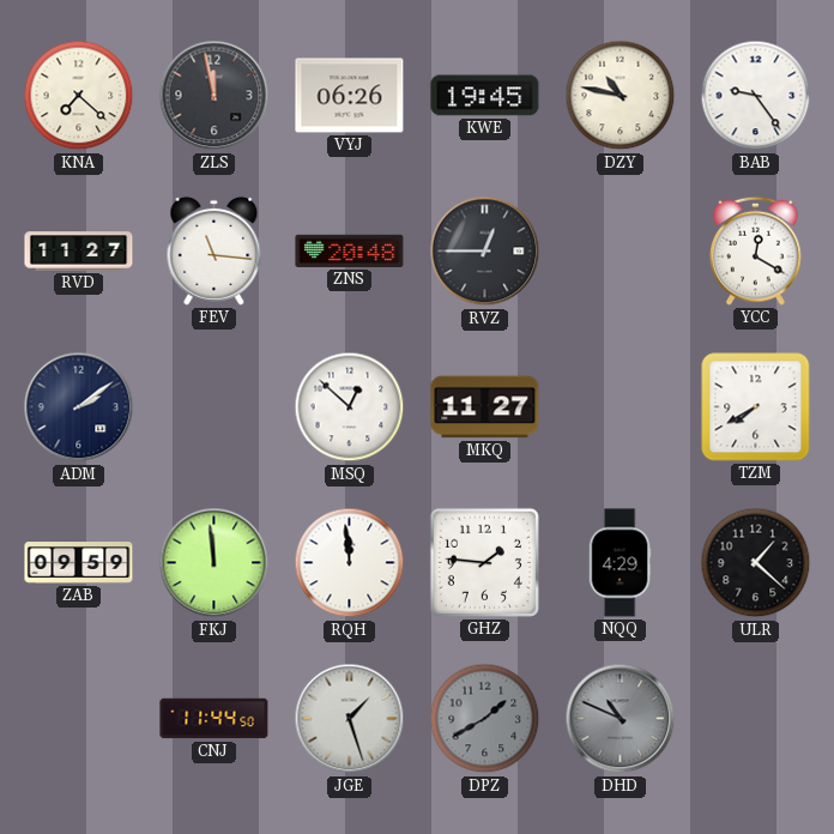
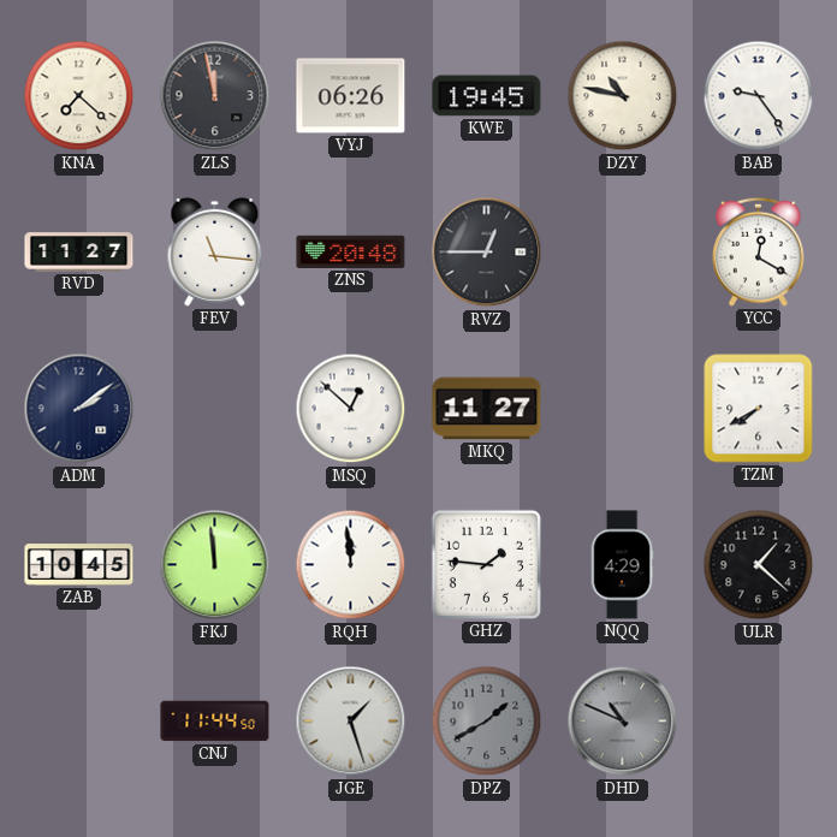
ZAB: 09:59 -> 10:45
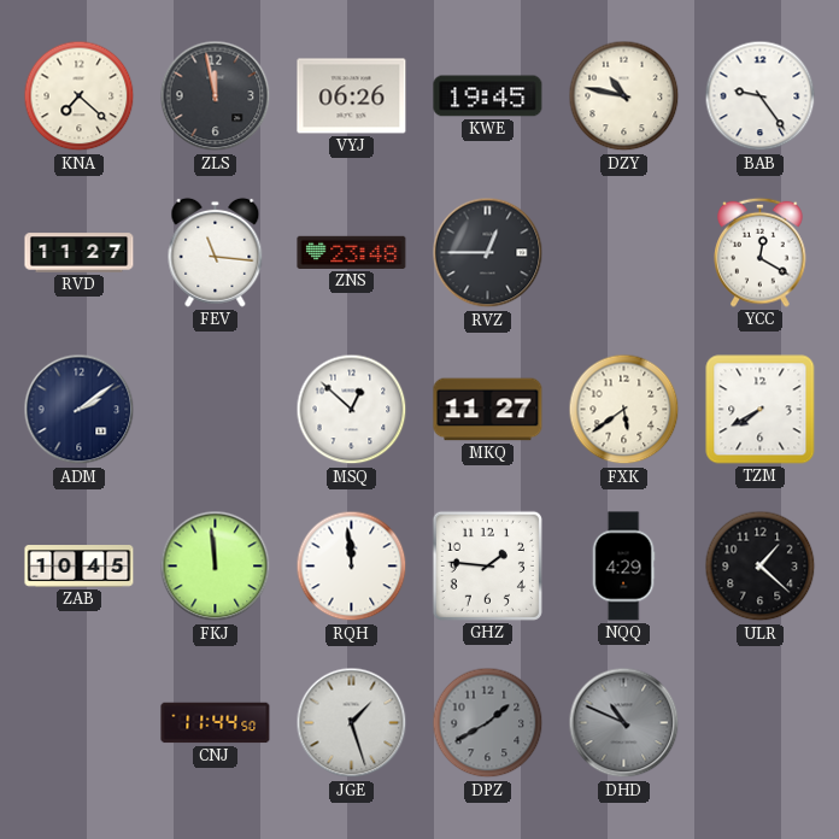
ZNS: 20:48 -> 23:48
FXK: none -> 5:39
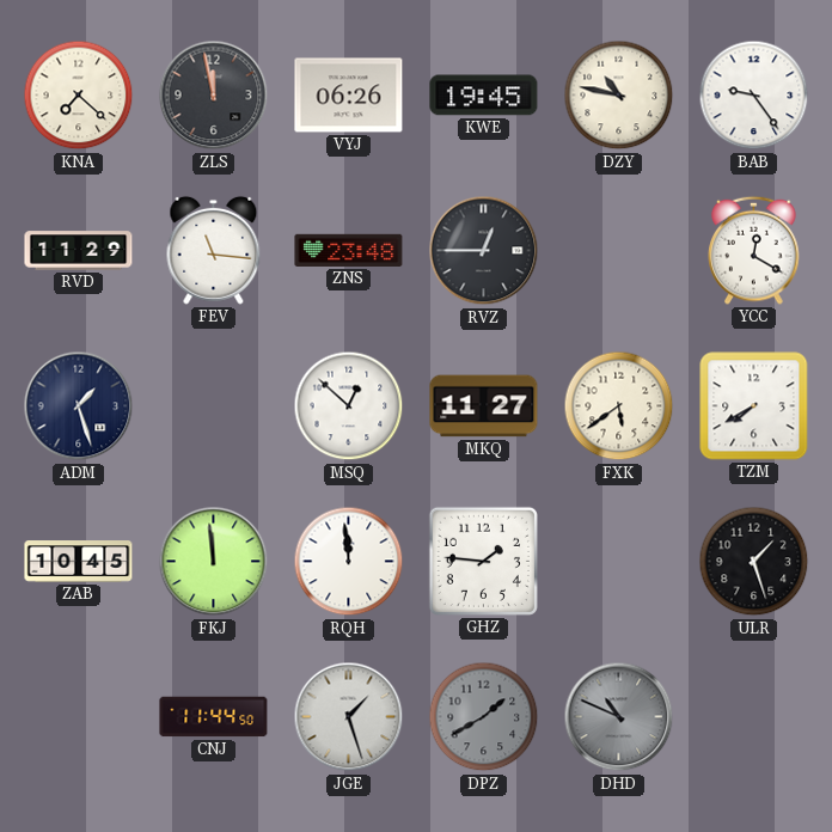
RVD: 11:27 -> 11:29
ADM: 2:09 -> 1:27
NQQ: 4:29 -> none
ULR: 1:22 -> 1:27
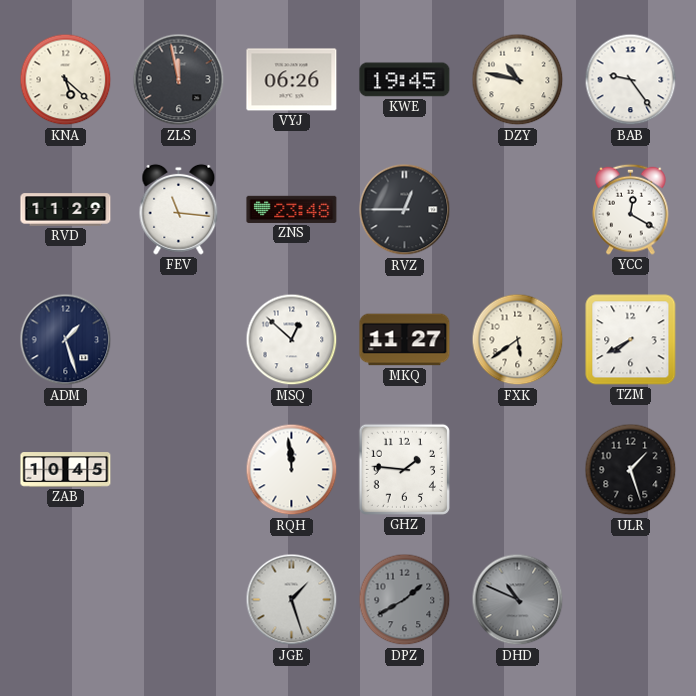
KNA: 7:22 -> 5:22
FKJ: 11:59 -> none
CNJ: 11:44 -> none
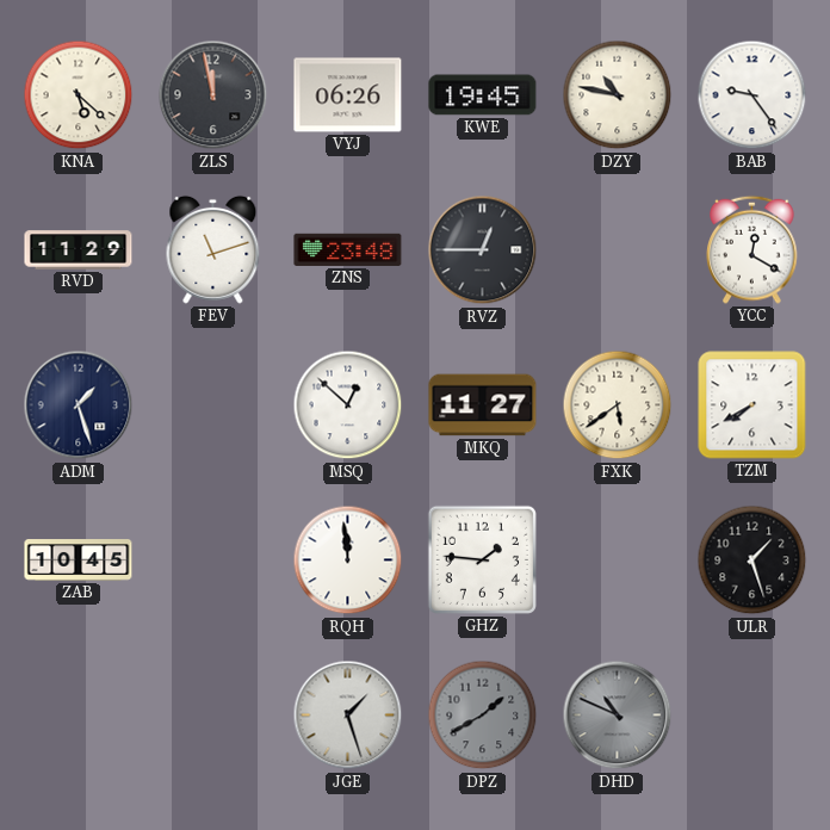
FEV: 11:16 -> 11:12
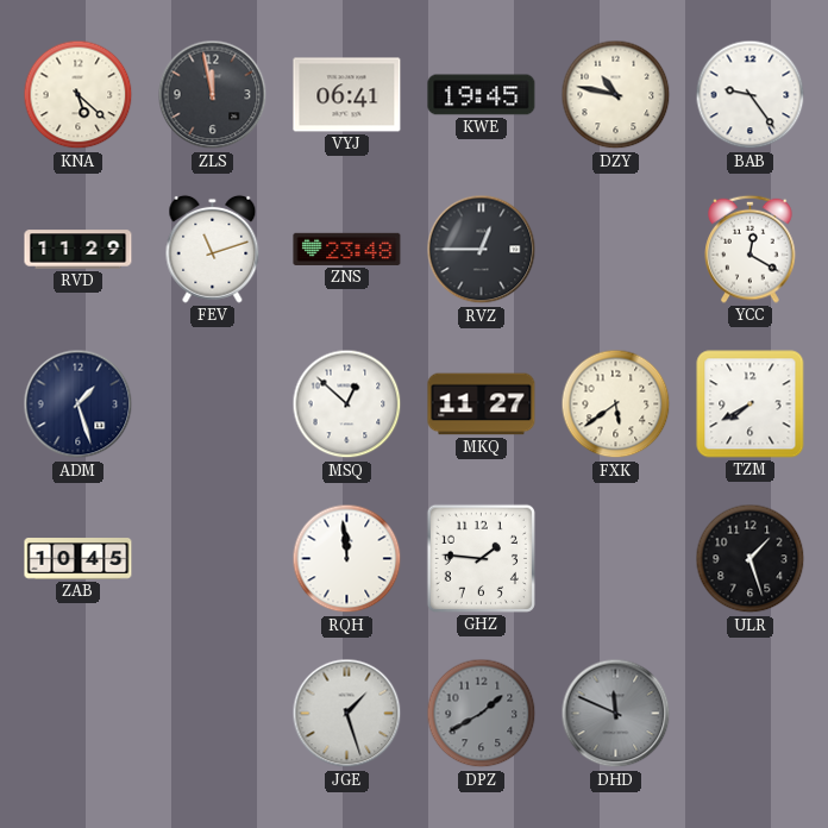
VYJ: 06:26 -> 06:41
DHD: 10:49 -> 11:49
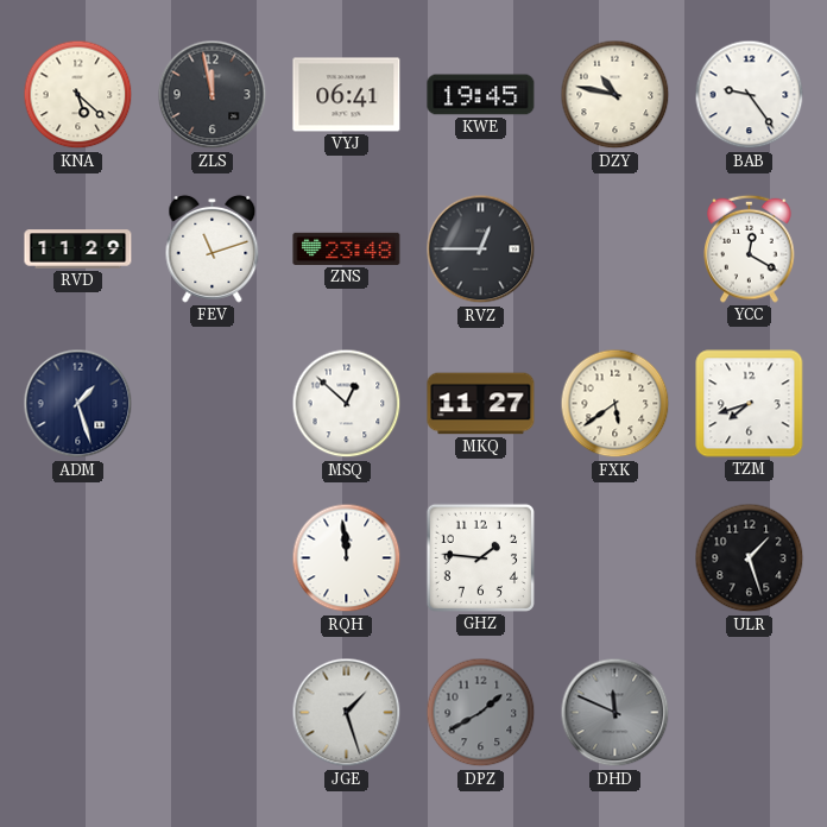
TZM: 7:40 -> 7:42
ZAB: 10:45 -> none
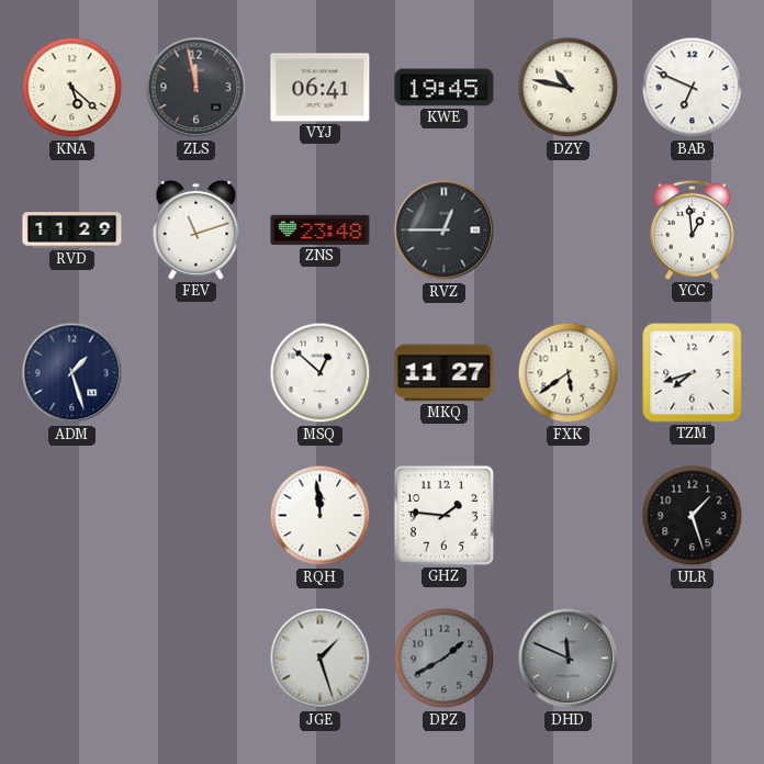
BAB: 9:24 -> 6:49
YCC: 12:20 -> 12:59
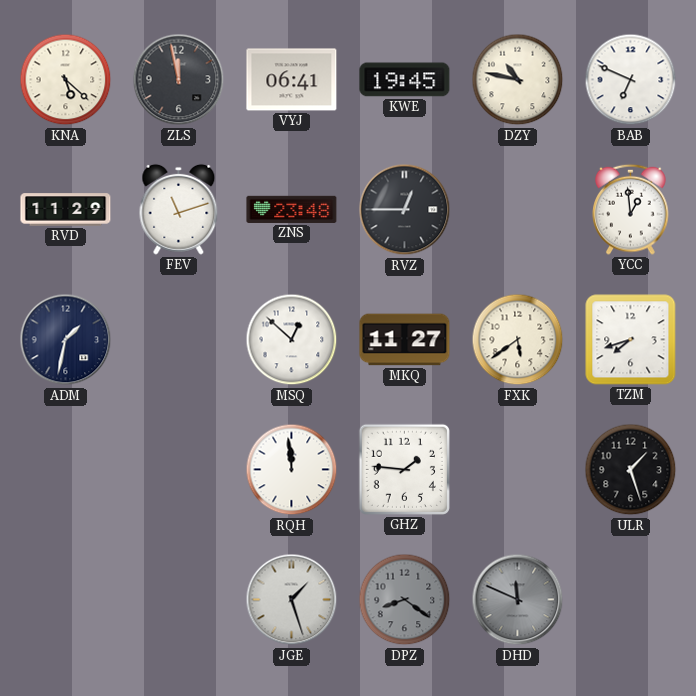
ADM: 1:27 -> 1:32
DPZ: 1:40 -> 8:21
